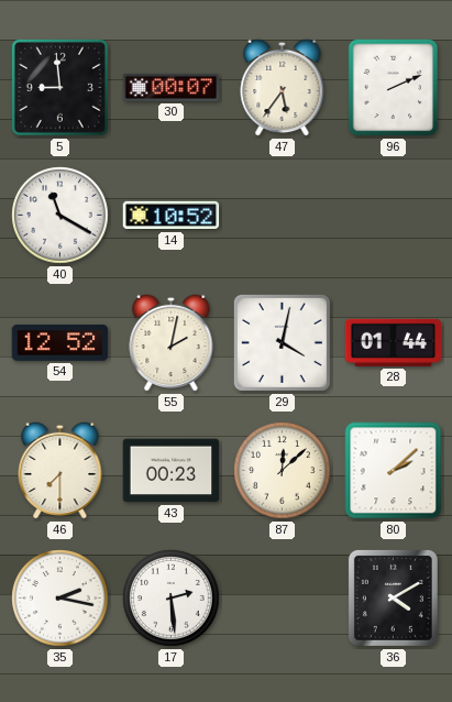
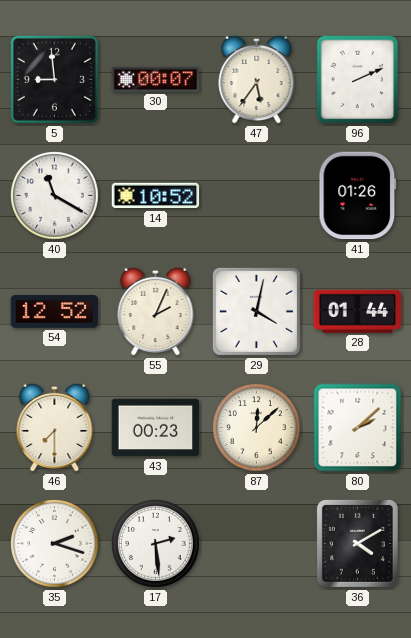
41: none -> 01:26
55: 2:02 -> 2:04
35: 2:17 -> 2:18
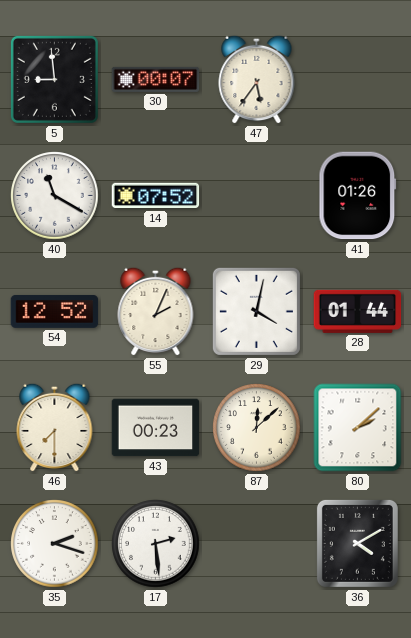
96: 2:11 -> none
14: 10:52 -> 07:52
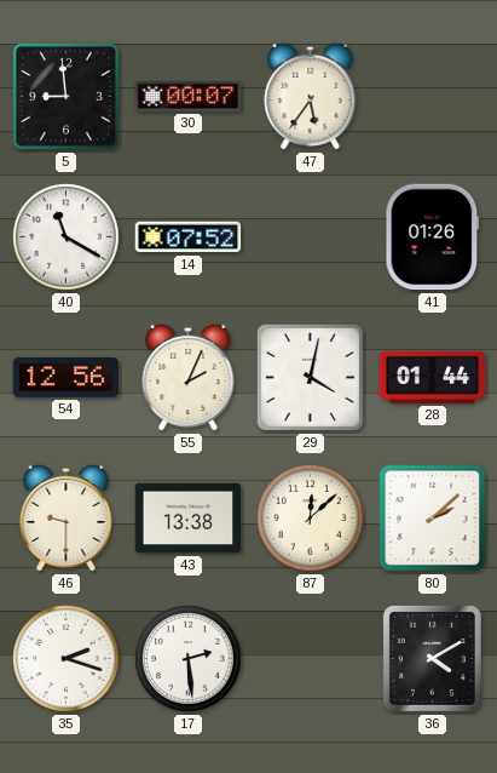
54: 12:52 -> 12:56
46: 7:30 -> 9:30
43: 00:23 -> 13:38
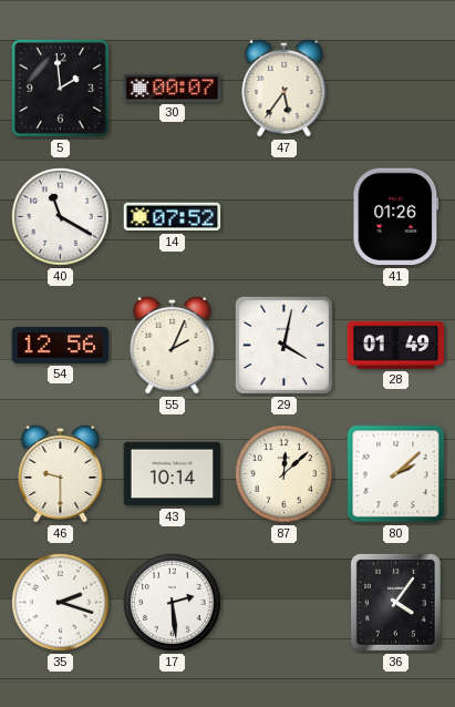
5: 8:59 -> 1:59
28: 01:44 -> 01:49
43: 13:38 -> 10:14
36: 4:10 -> 4:06
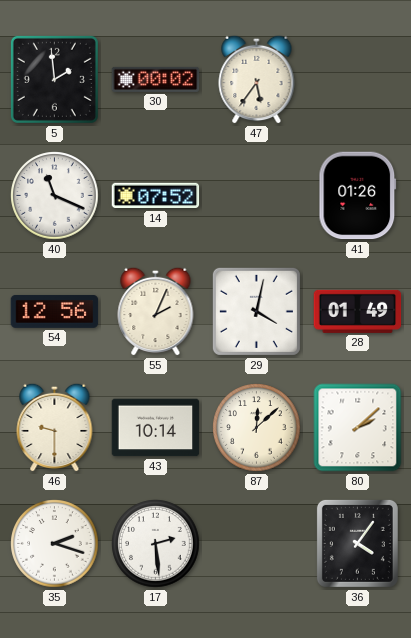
30: 00:07 -> 00:02
40: 11:20 -> 11:19
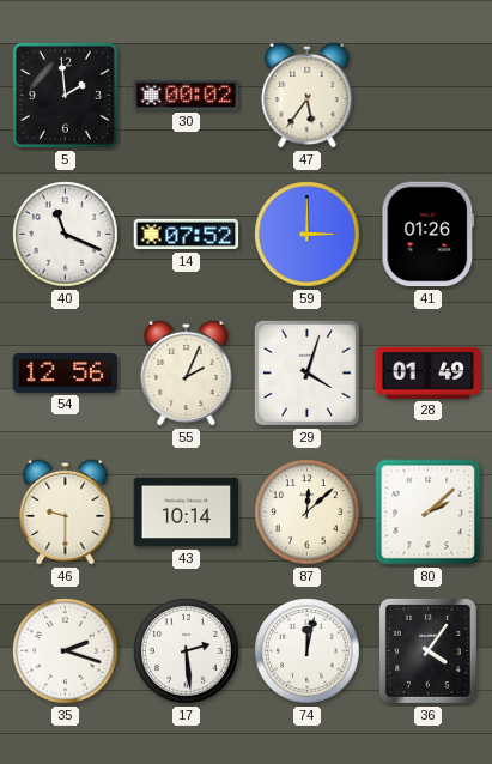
59: none -> 3:00
29: 4:02 -> 4:03
74: none -> 12:02
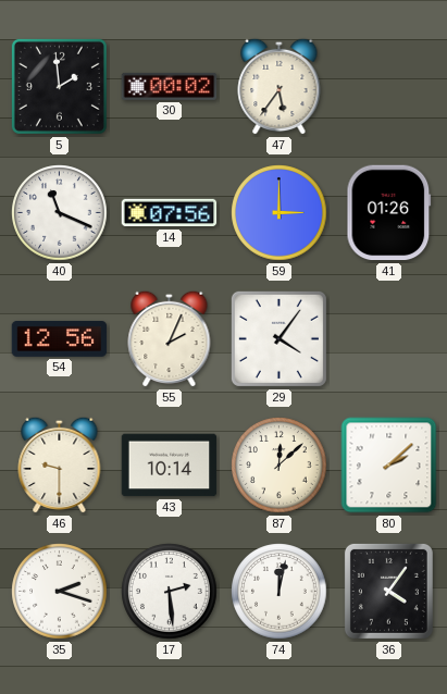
14: 07:52 -> 07:56
29: 4:03 -> 4:06
28: 01:49 -> none
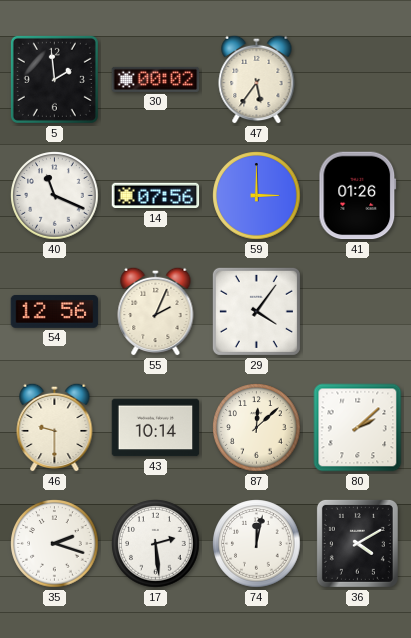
36: 4:06 -> 4:10
